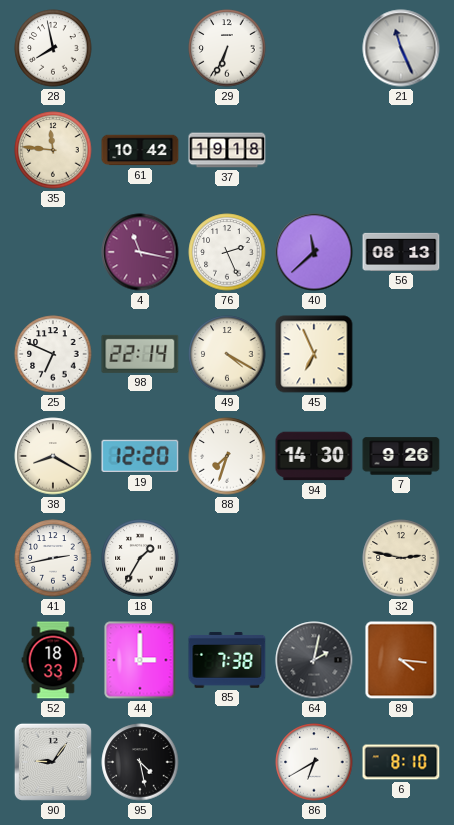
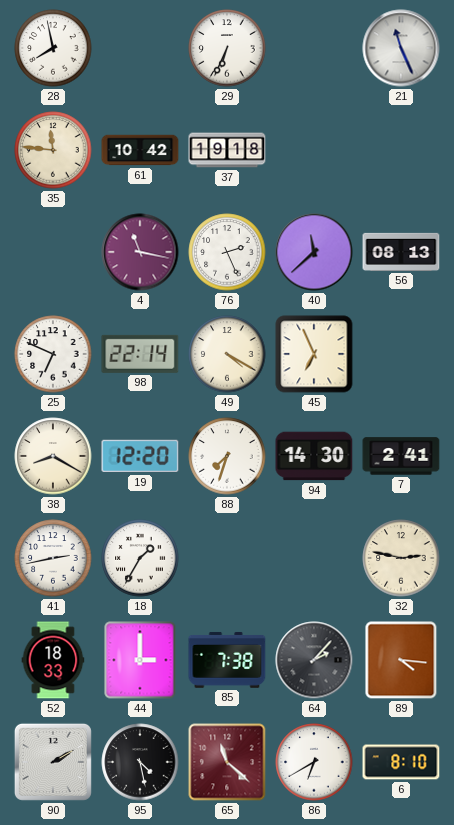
7: 9:26 -> 2:41
64: 2:02 -> 2:07
90: 9:06 -> 2:10
65: none -> 11:22
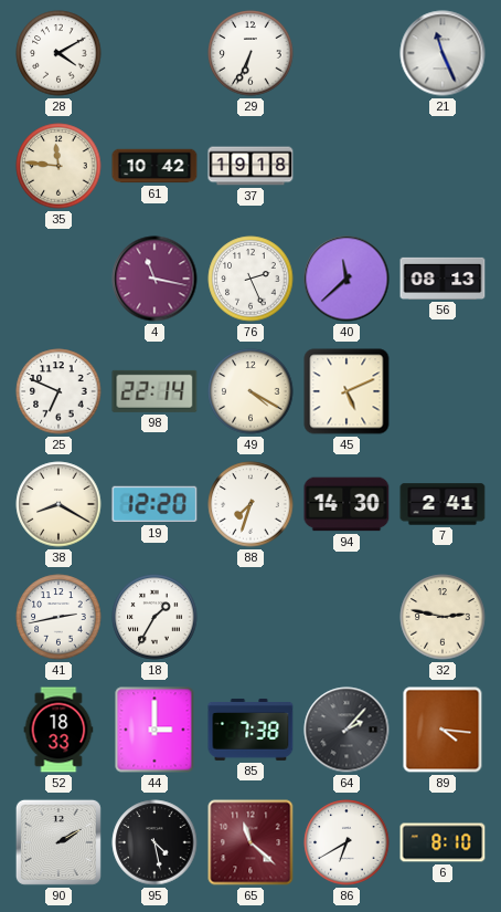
28: 7:58 -> 4:10
45: 6:56 -> 5:11
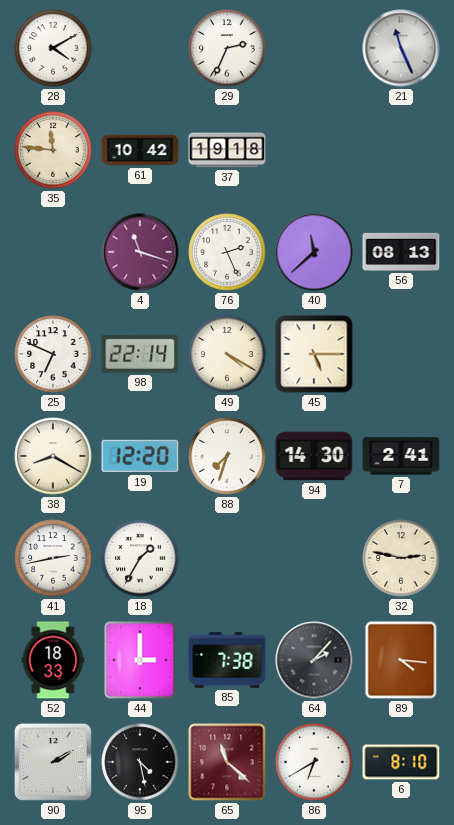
29: 6:34 -> 2:34
4: 11:17 -> 11:18
45: 5:11 -> 5:15
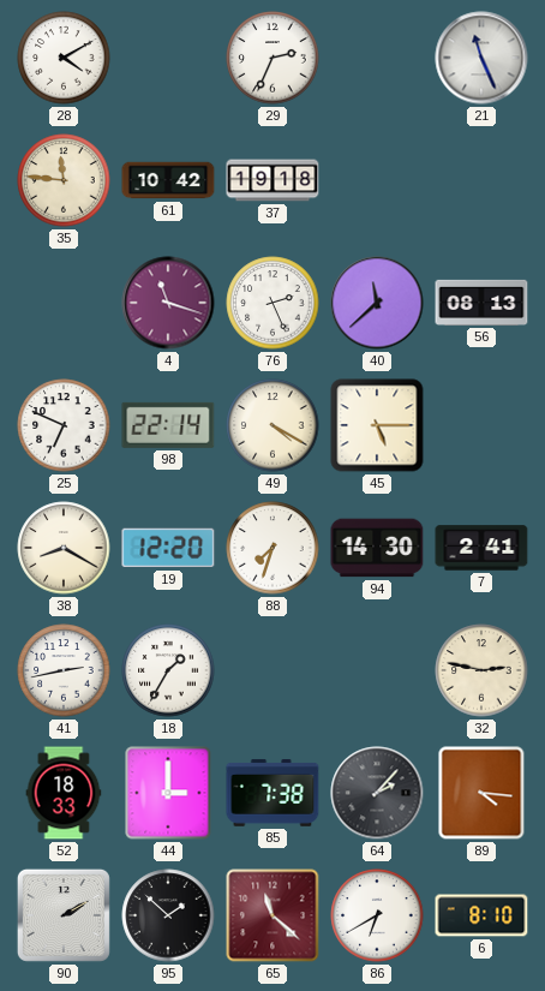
95: 4:28 -> 1:52
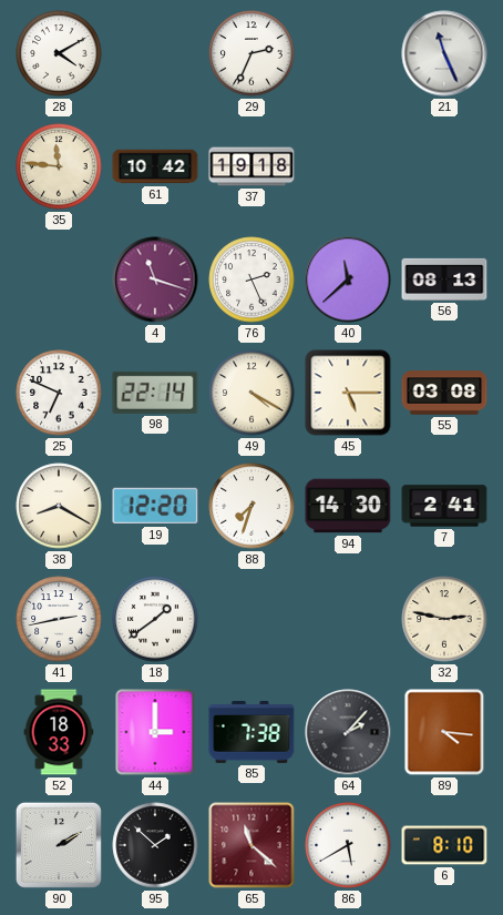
55: none -> 03:08
18: 1:35 -> 1:39
86: 6:40 -> 5:40
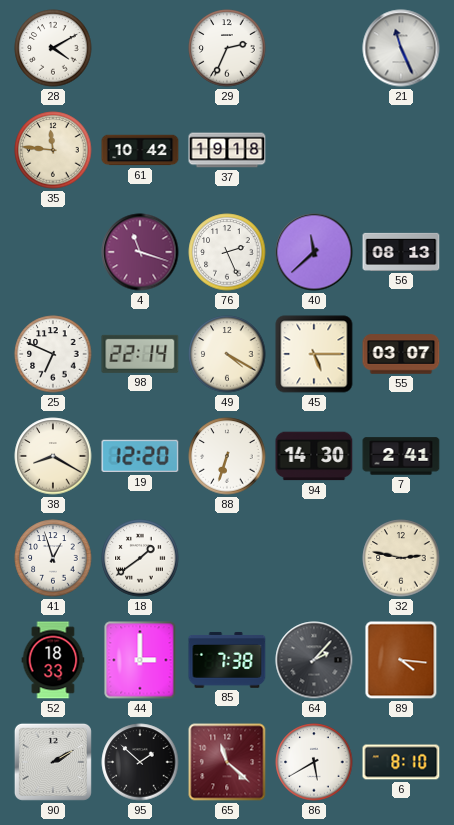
55: 03:08 -> 03:07
88: 7:33 -> 6:33
41: 2:43 -> 12:57
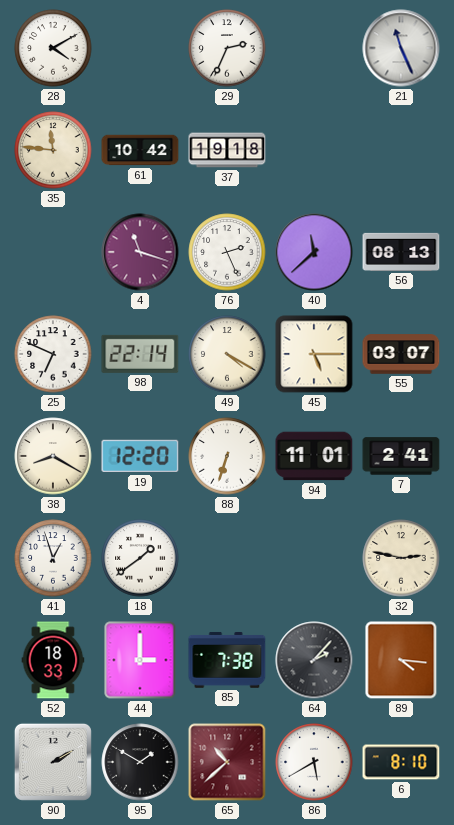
94: 14:30 -> 11:01
95: 1:52 -> 1:50
65: 11:22 -> 10:38
